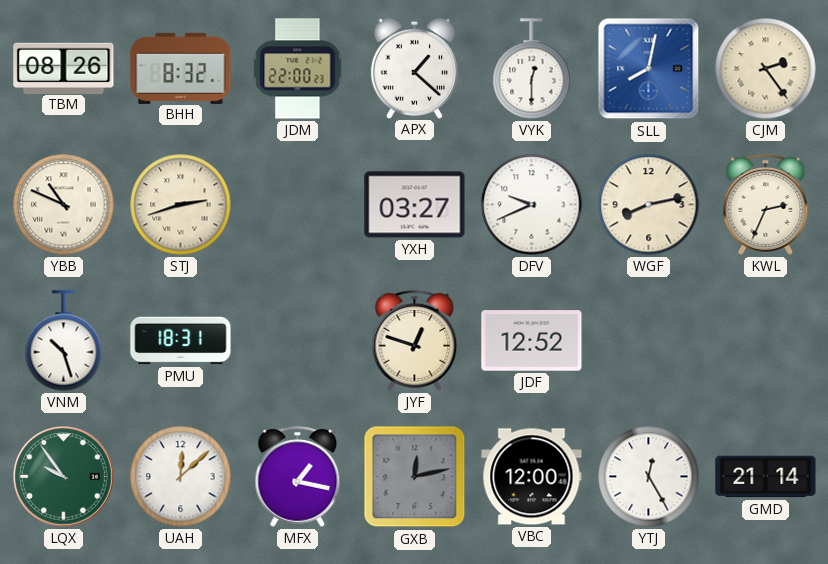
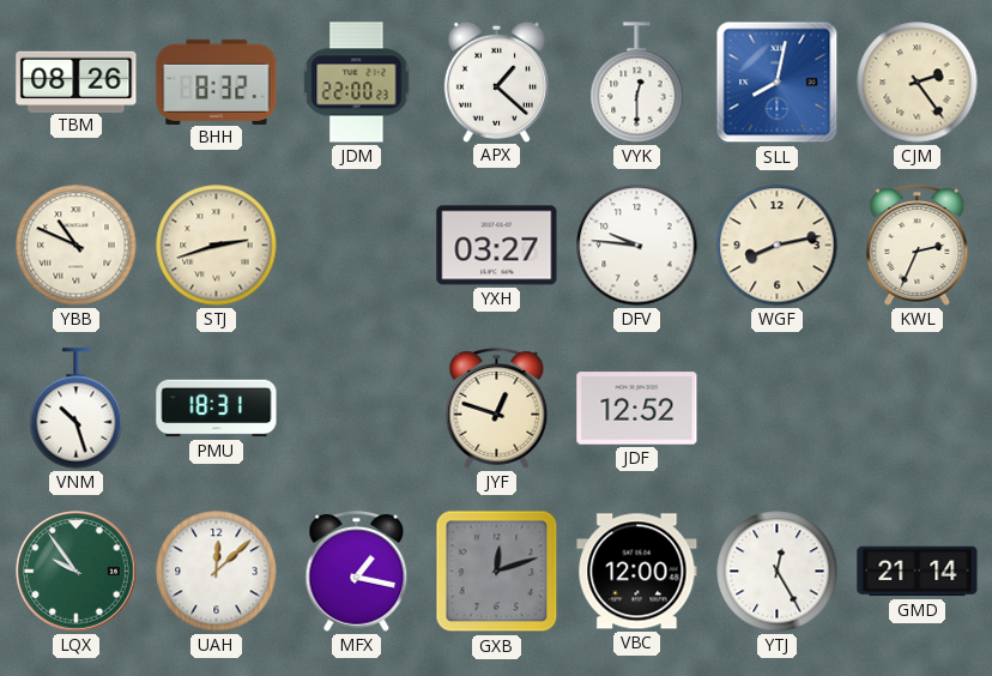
DFV: 9:41 -> 9:46
GXB: 12:13 -> 12:12
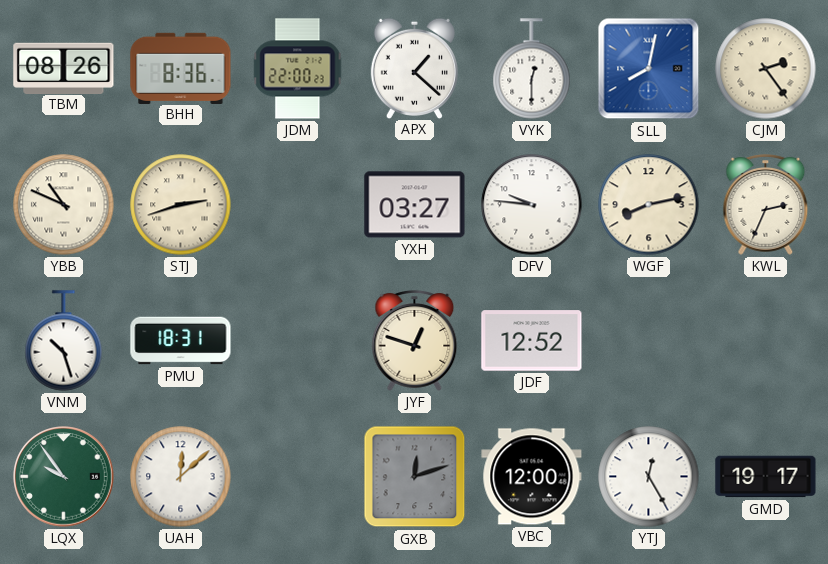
BHH: 8:32 -> 8:36
MFX: 1:17 -> none
GMD: 21:14 -> 19:17
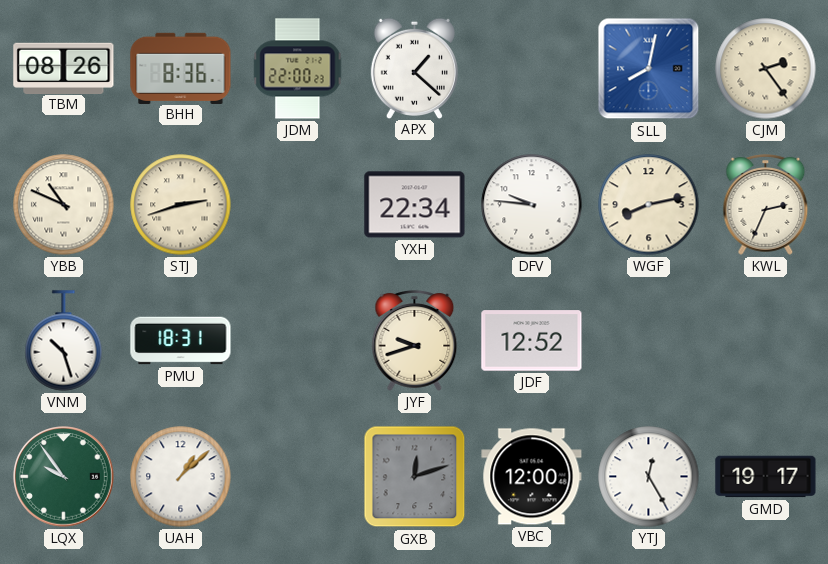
VYK: 12:30 -> none
YXH: 03:27 -> 22:34
JYF: 12:48 -> 9:42
UAH: 12:08 -> 1:08
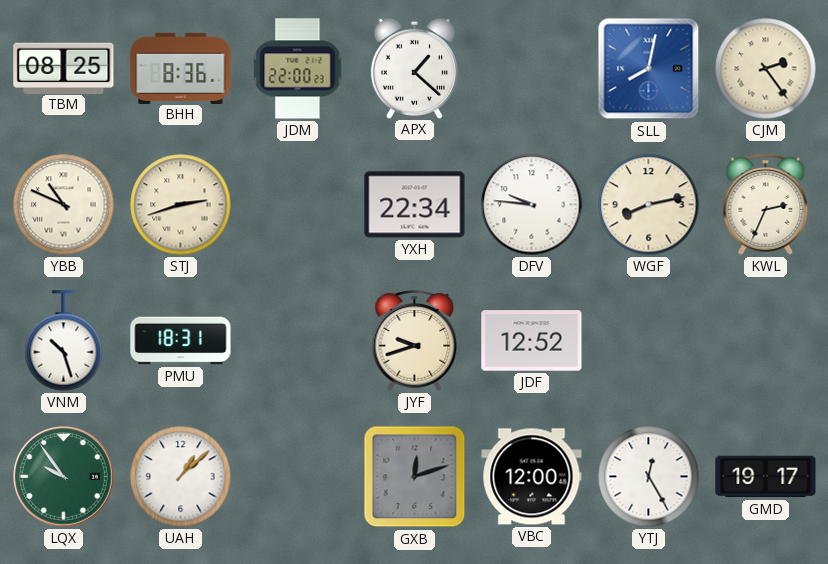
TBM: 08:26 -> 08:25
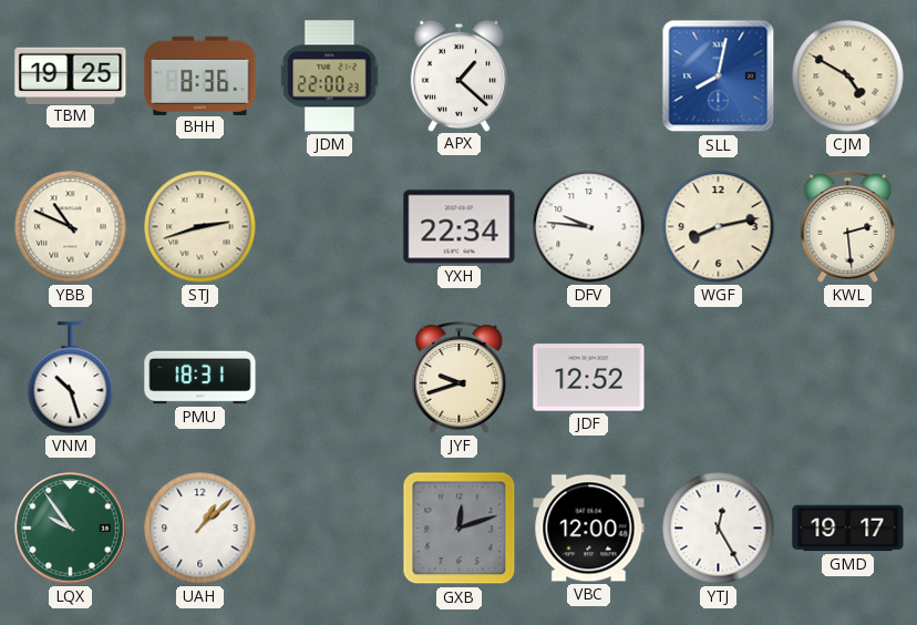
TBM: 08:25 -> 19:25
CJM: 2:24 -> 4:50
KWL: 2:34 -> 2:29
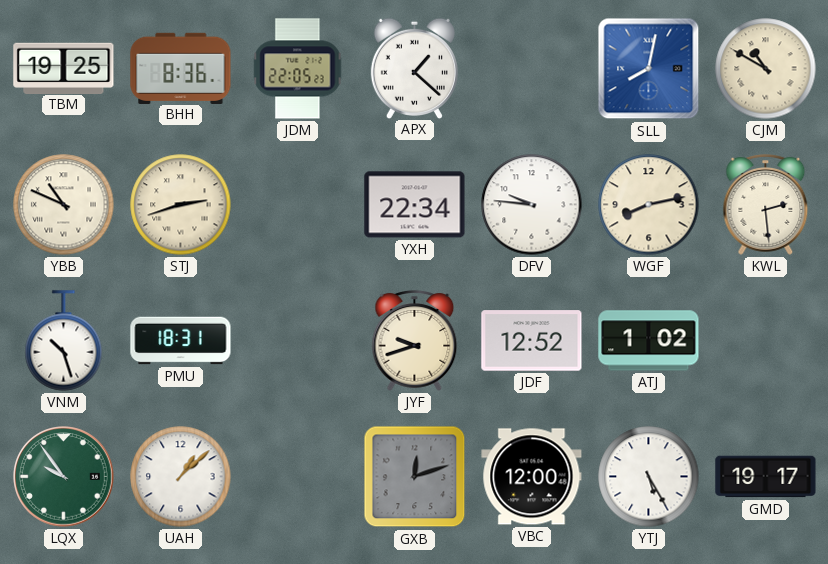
JDM: 22:00 -> 22:05
CJM: 4:50 -> 10:50
ATJ: none -> 1:02
YTJ: 12:25 -> 5:25
